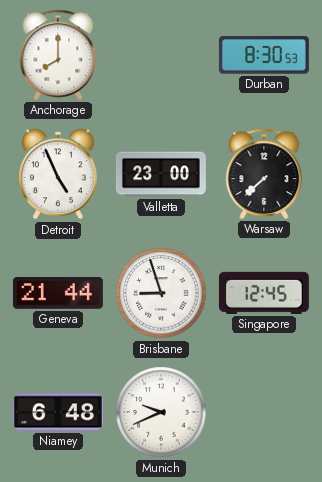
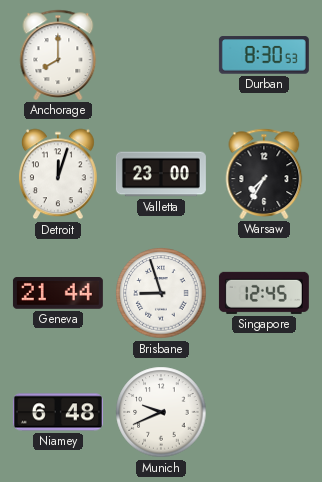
Detroit: 4:56 -> 12:03
Warsaw: 7:38 -> 7:35
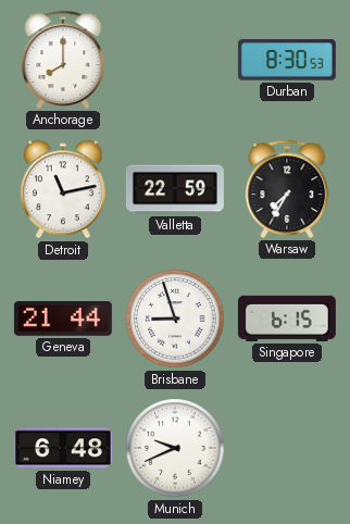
Detroit: 12:03 -> 11:13
Valletta: 23:00 -> 22:59
Singapore: 12:45 -> 6:15
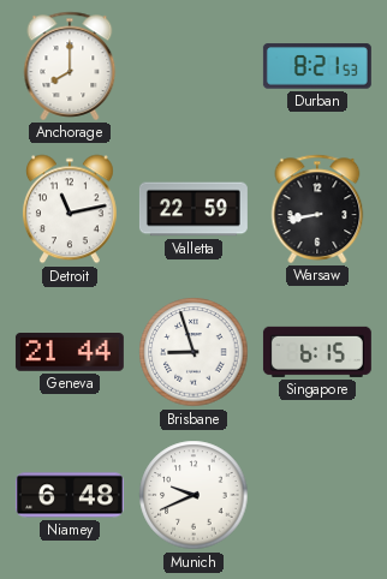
Durban: 8:30 -> 8:21
Warsaw: 7:35 -> 8:43
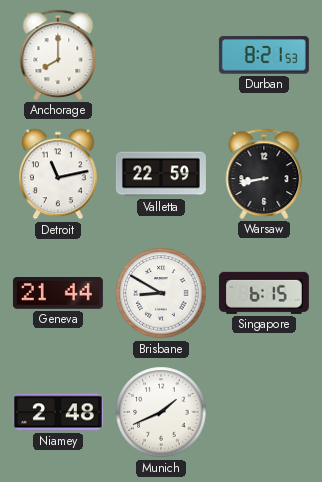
Brisbane: 8:57 -> 8:50
Niamey: 6:48 -> 2:48
Munich: 9:41 -> 1:41
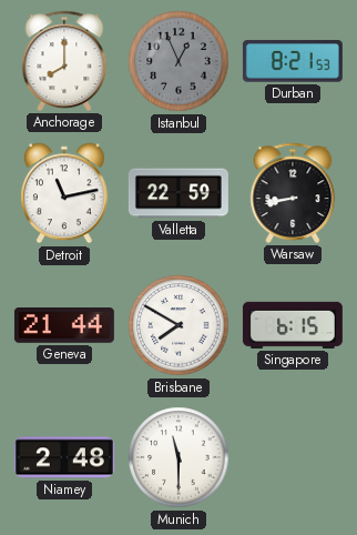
Istanbul: none -> 12:56
Brisbane: 8:50 -> 7:50
Munich: 1:41 -> 11:30
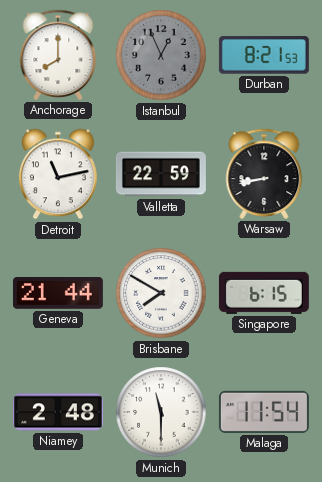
Malaga: none -> 11:54
